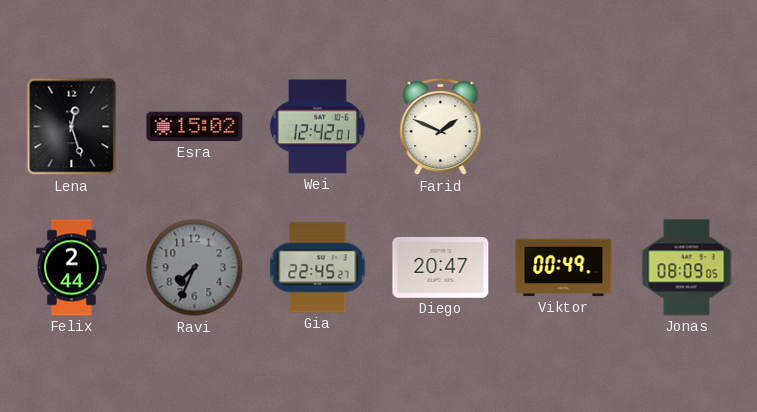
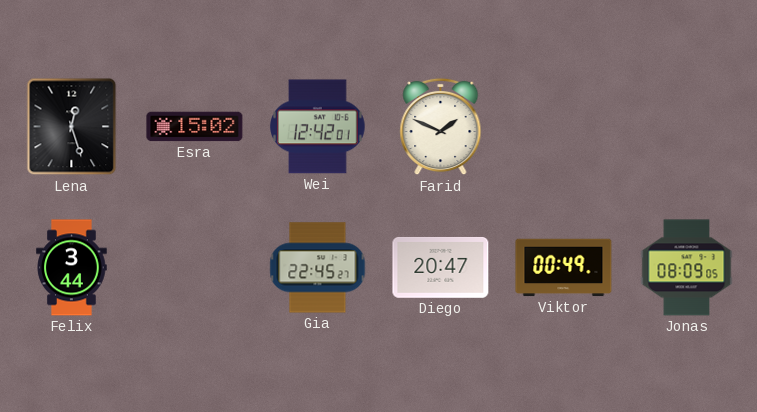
Felix: 2:44 -> 3:44
Ravi: 7:34 -> none
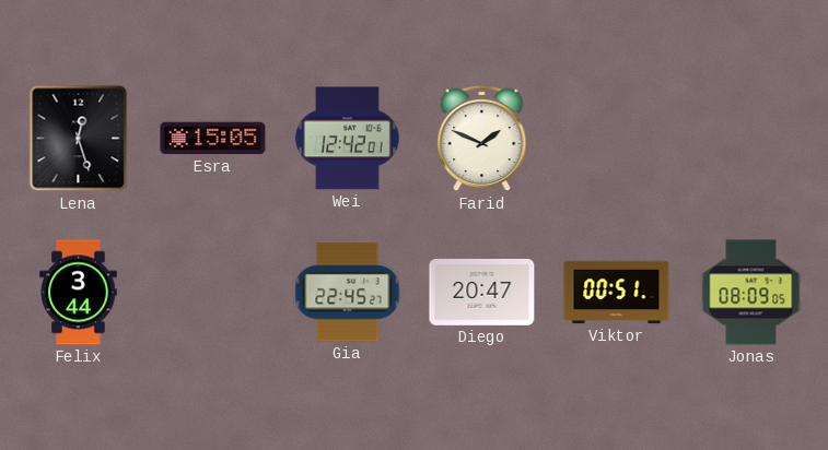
Esra: 15:02 -> 15:05
Viktor: 00:49 -> 00:51
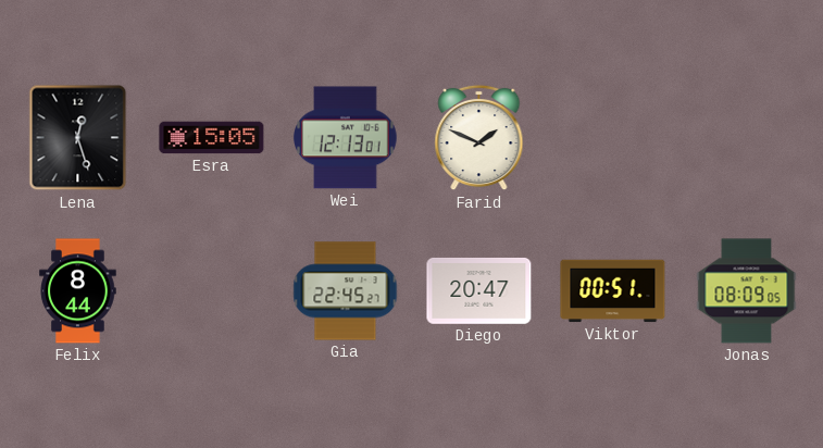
Wei: 12:42 -> 12:13
Felix: 3:44 -> 8:44
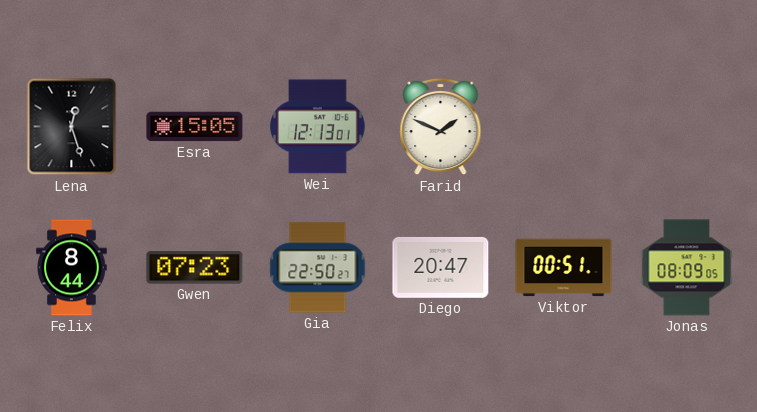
Gwen: none -> 07:23
Gia: 22:45 -> 22:50
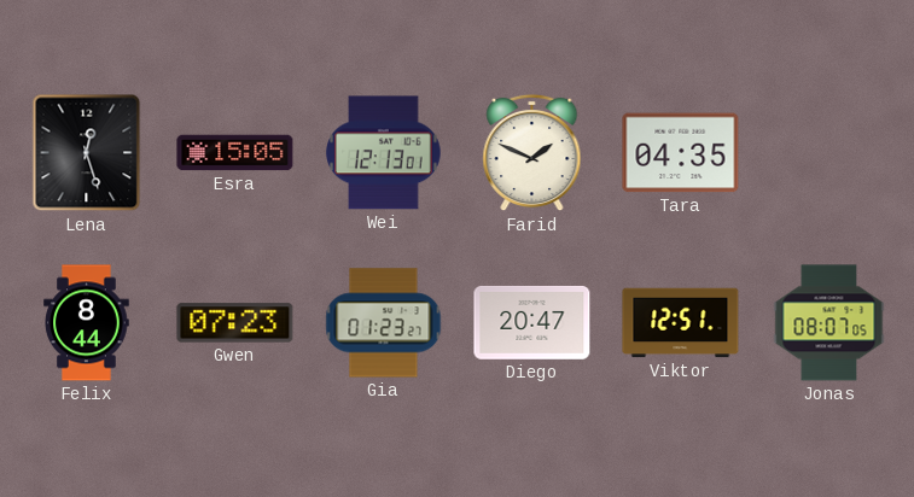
Tara: none -> 04:35
Gia: 22:50 -> 01:23
Viktor: 00:51 -> 12:51
Jonas: 08:09 -> 08:07
